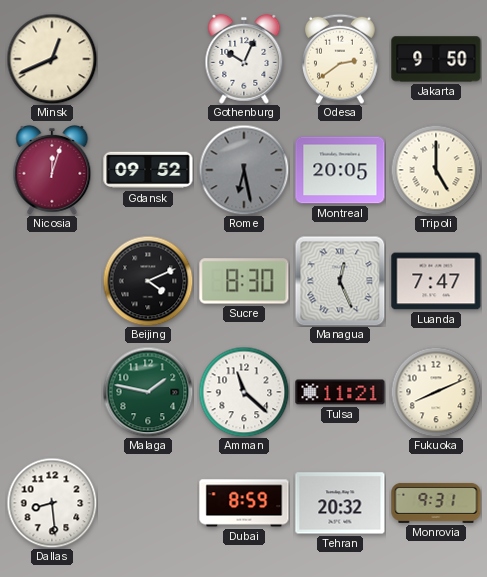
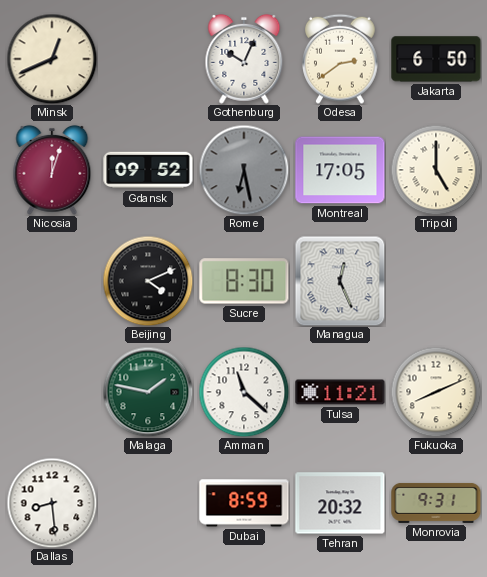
Jakarta: 9:50 -> 6:50
Montreal: 20:05 -> 17:05
Luanda: 7:47 -> none
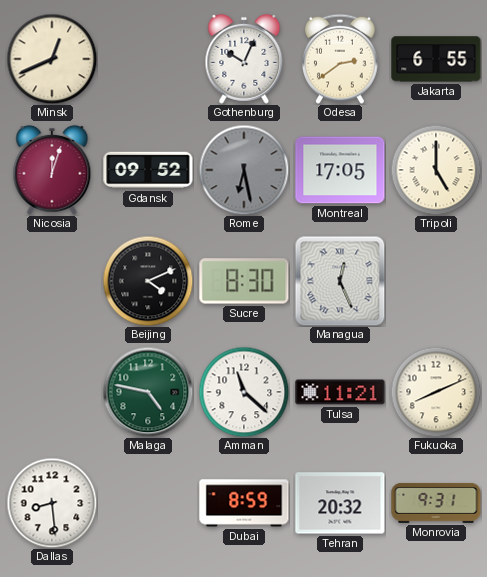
Jakarta: 6:50 -> 6:55
Malaga: 1:47 -> 4:47
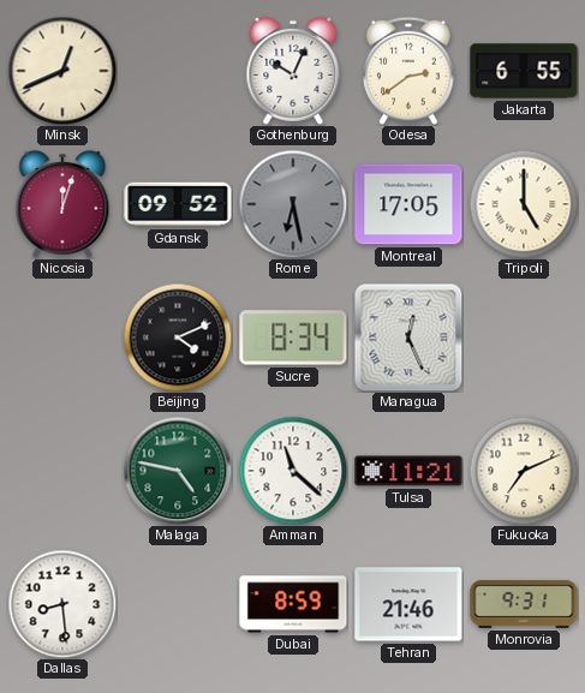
Sucre: 8:30 -> 8:34
Fukuoka: 8:11 -> 7:11
Tehran: 20:32 -> 21:46
